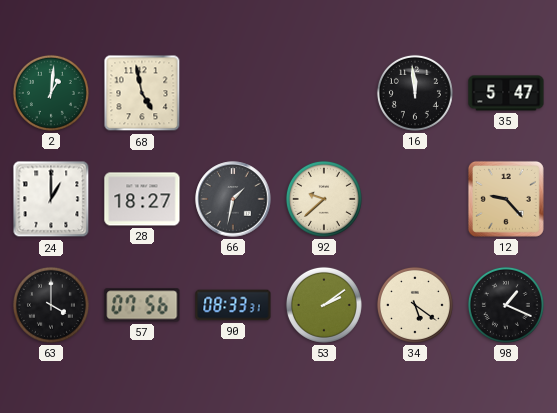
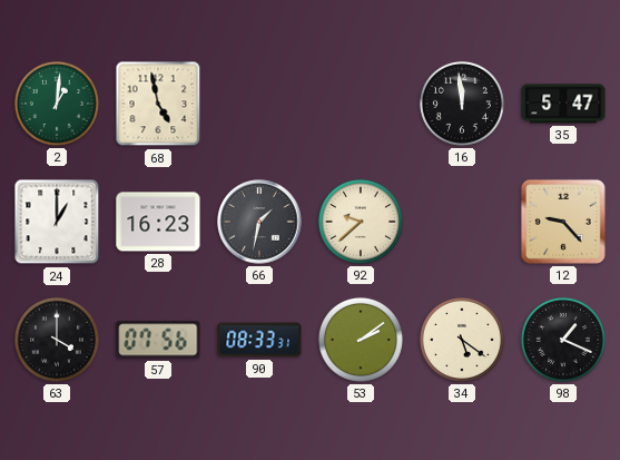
28: 18:27 -> 16:23
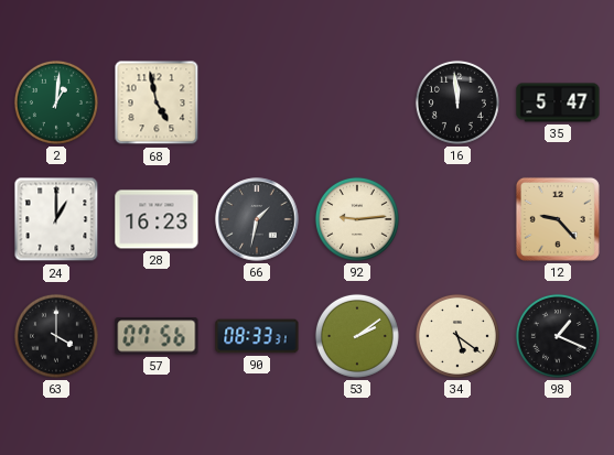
92: 9:38 -> 9:14
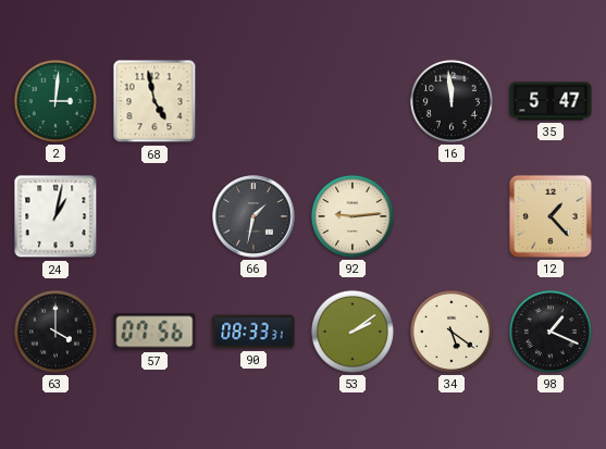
2: 1:01 -> 3:01
24: 1:00 -> 1:02
28: 16:23 -> none
12: 9:23 -> 1:23
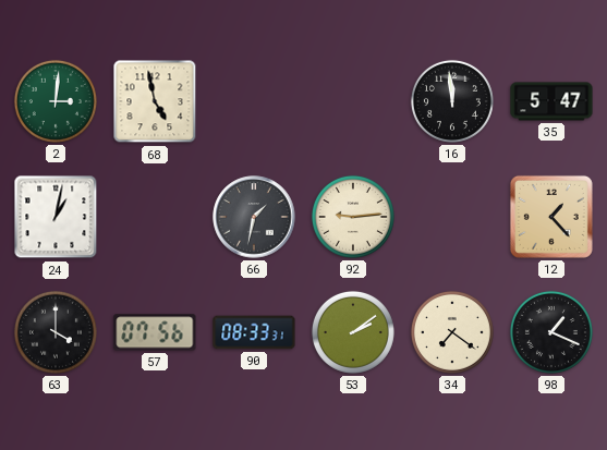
34: 5:21 -> 7:21
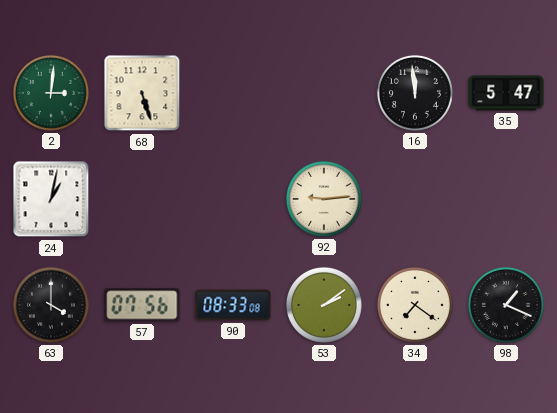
68: 4:58 -> 5:27
66: 1:32 -> none
12: 1:23 -> none
90: 08:33:31 -> 08:33:08
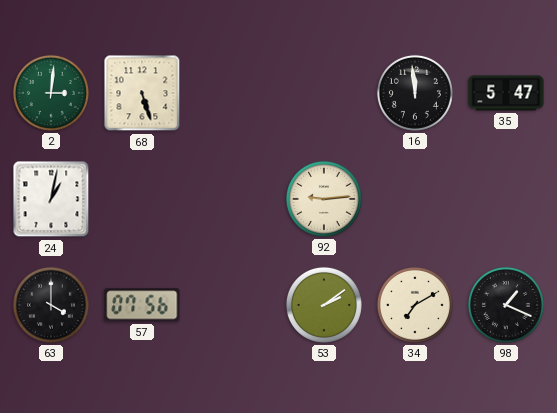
90: 08:33 -> none
34: 7:21 -> 7:10
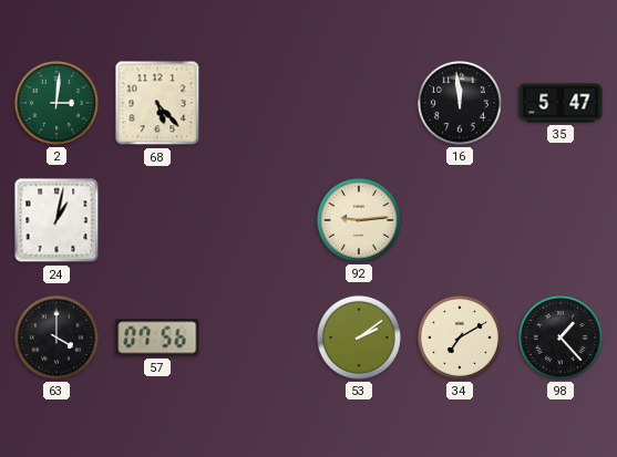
68: 5:27 -> 5:23
98: 1:19 -> 1:23
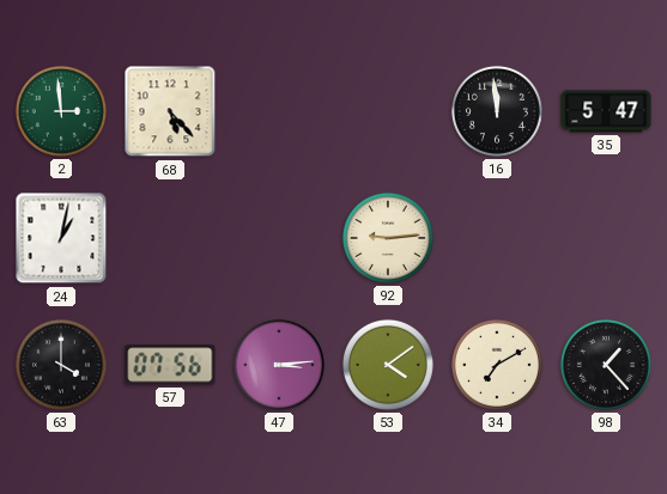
2: 3:01 -> 2:59
47: none -> 3:14
53: 2:09 -> 4:09
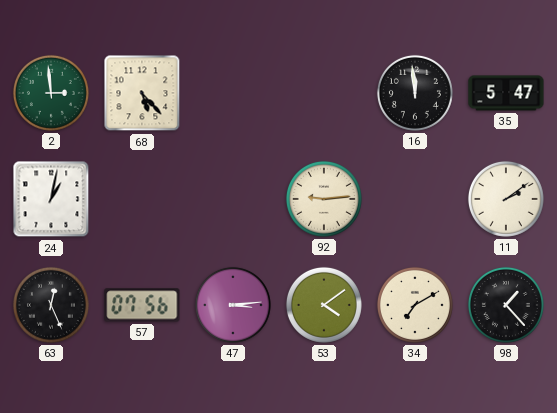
11: none -> 2:09
63: 4:00 -> 12:26
